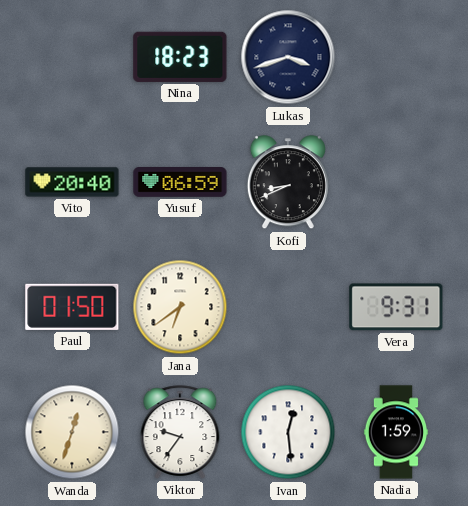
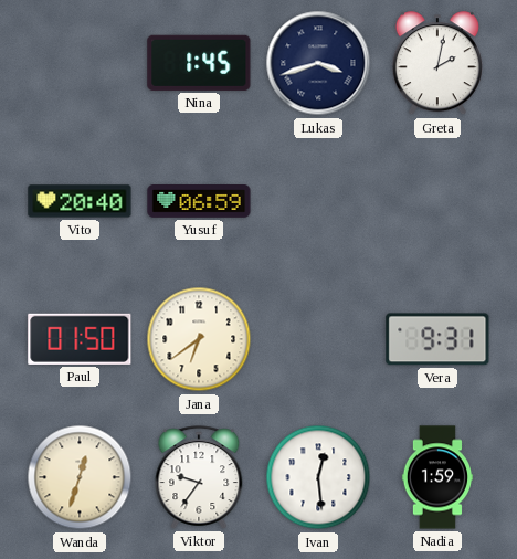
Nina: 18:23 -> 1:45
Greta: none -> 2:02
Kofi: 8:41 -> none
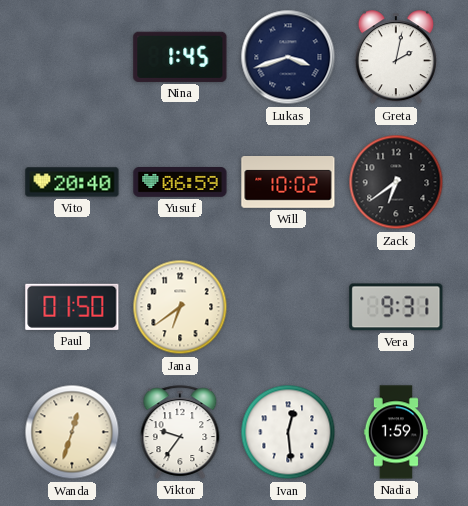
Will: none -> 10:02
Zack: none -> 6:39
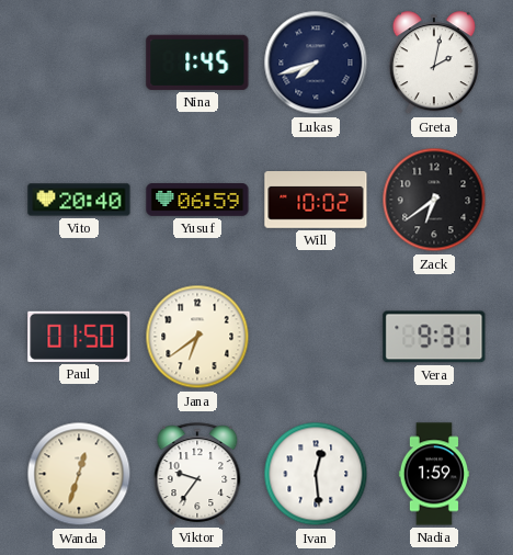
Lukas: 3:42 -> 7:42
